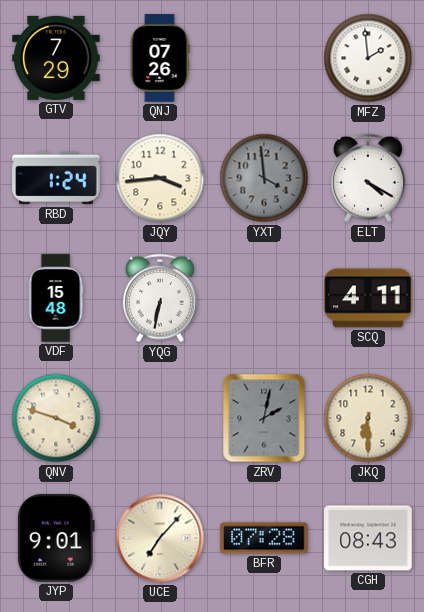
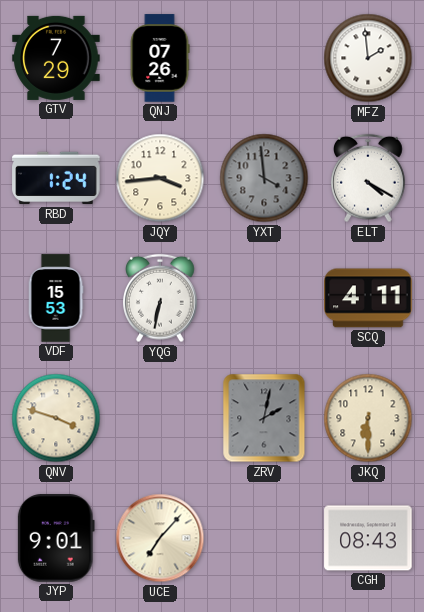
VDF: 15:48 -> 15:53
BFR: 07:28 -> none
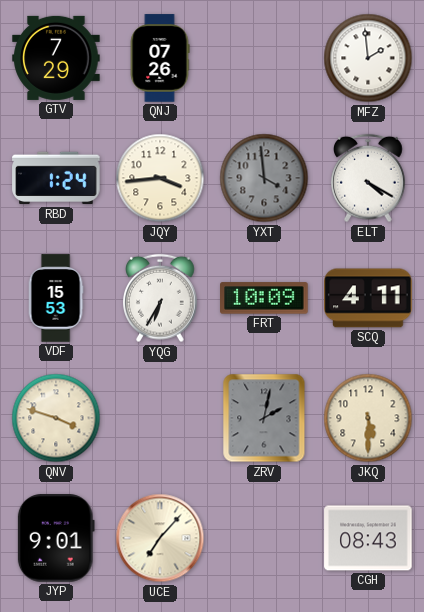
YQG: 6:32 -> 6:35
FRT: none -> 10:09
JKQ: 6:30 -> 5:30
